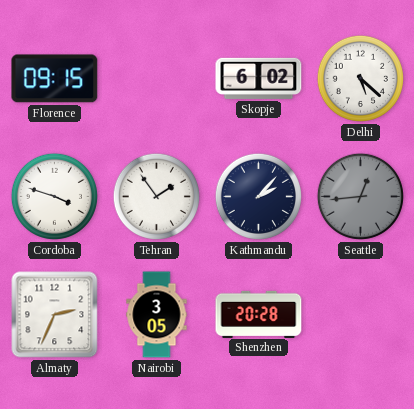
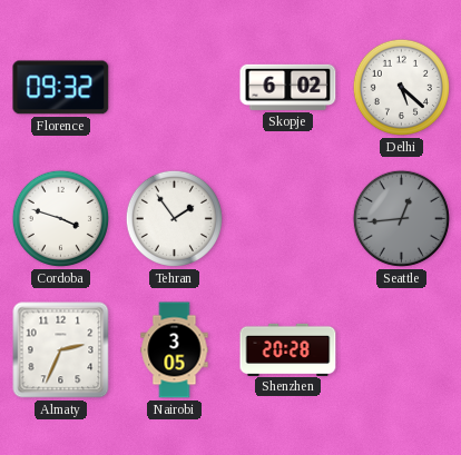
Florence: 09:15 -> 09:32
Kathmandu: 2:07 -> none
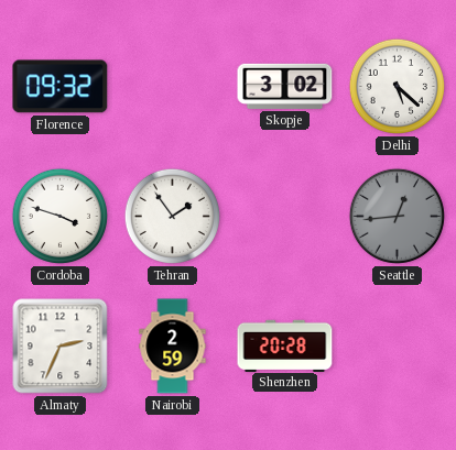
Skopje: 6:02 -> 3:02
Nairobi: 3:05 -> 2:59
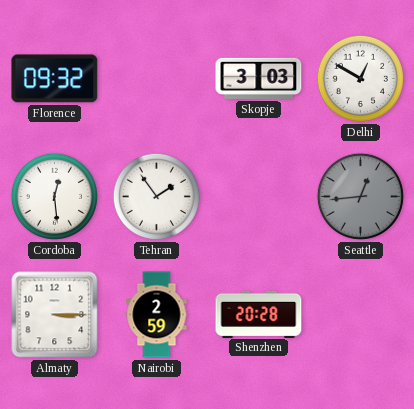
Skopje: 3:02 -> 3:03
Delhi: 5:22 -> 12:50
Cordoba: 3:48 -> 12:29
Almaty: 2:34 -> 3:15
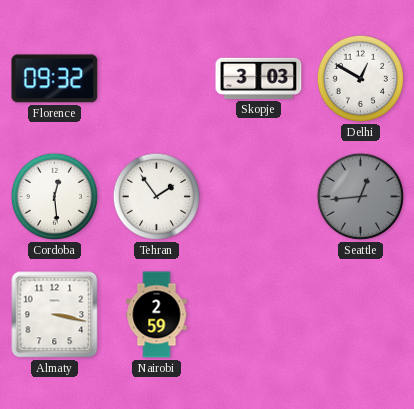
Almaty: 3:15 -> 3:17
Shenzhen: 20:28 -> none
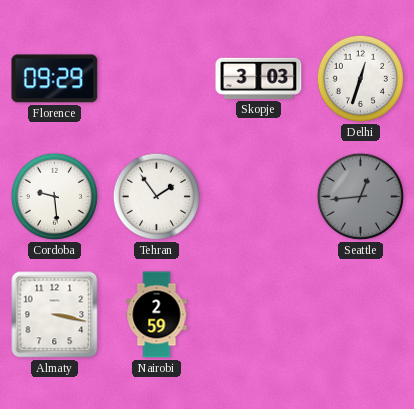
Florence: 09:32 -> 09:29
Delhi: 12:50 -> 12:33
Cordoba: 12:29 -> 9:29
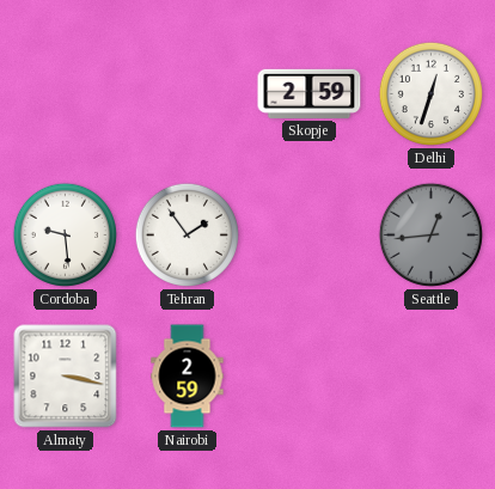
Florence: 09:29 -> none
Skopje: 3:03 -> 2:59
